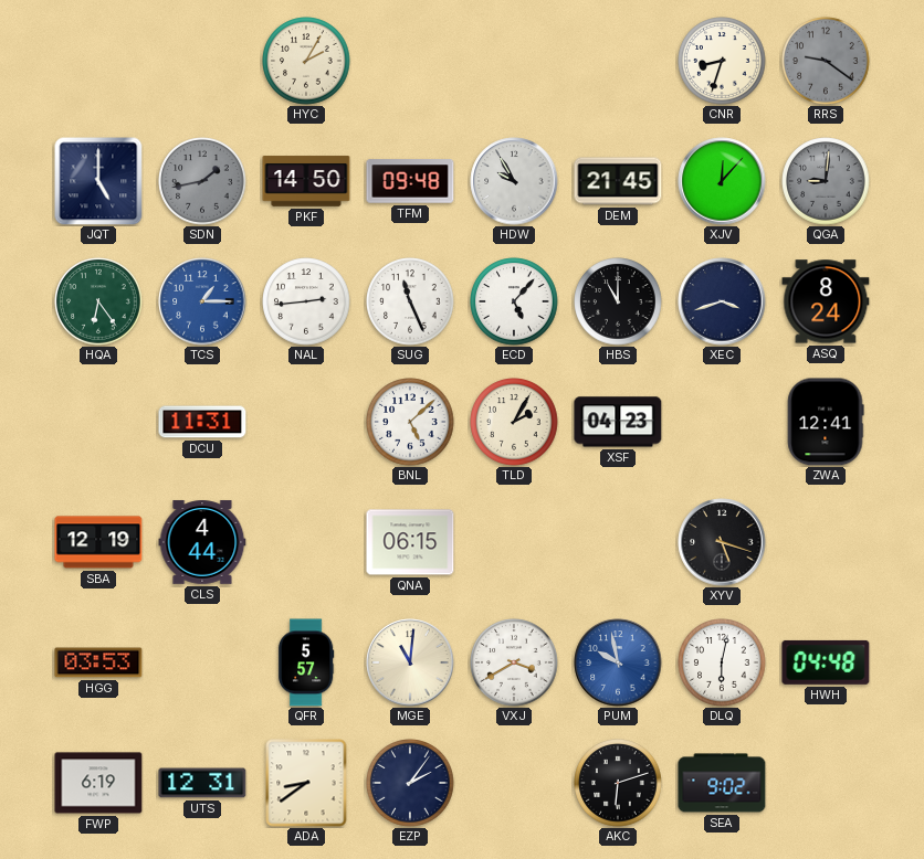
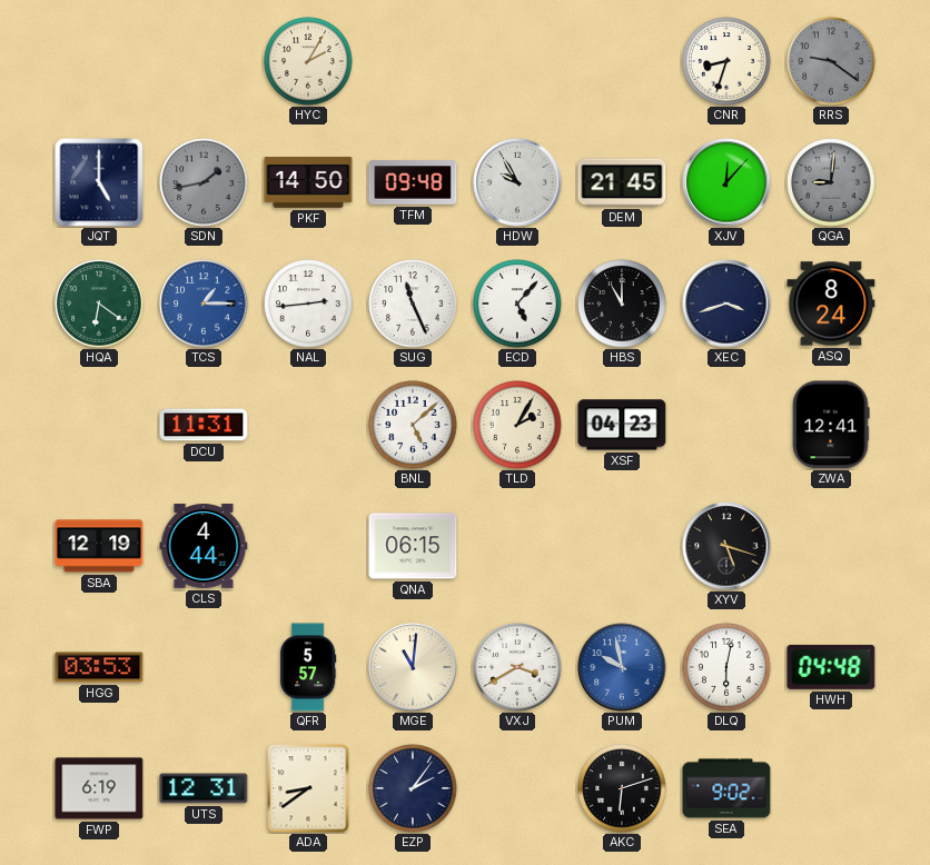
HQA: 6:24 -> 6:21
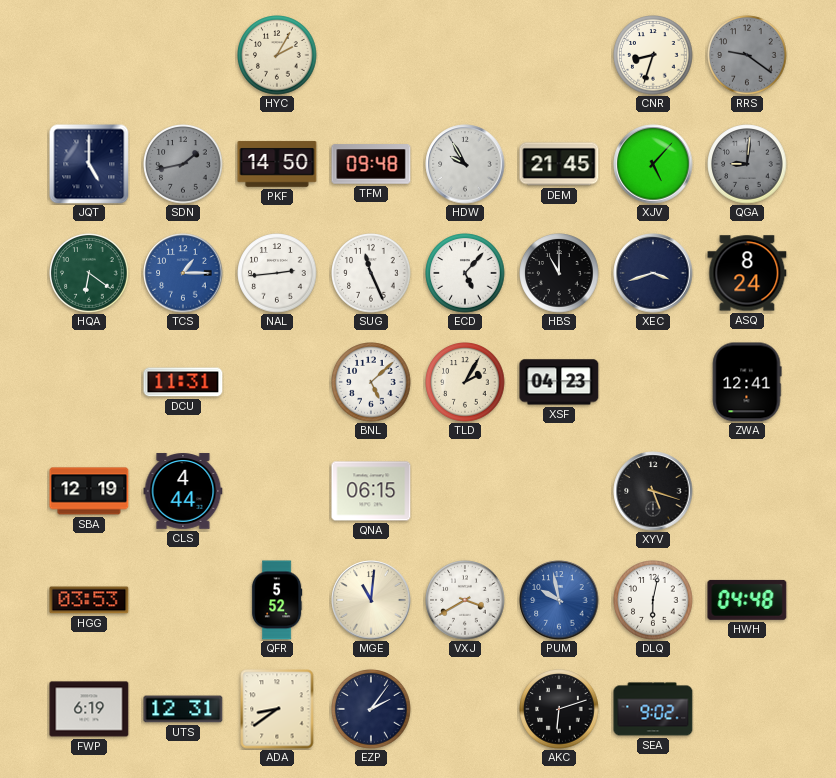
XJV: 12:07 -> 5:07
QFR: 5:57 -> 5:52
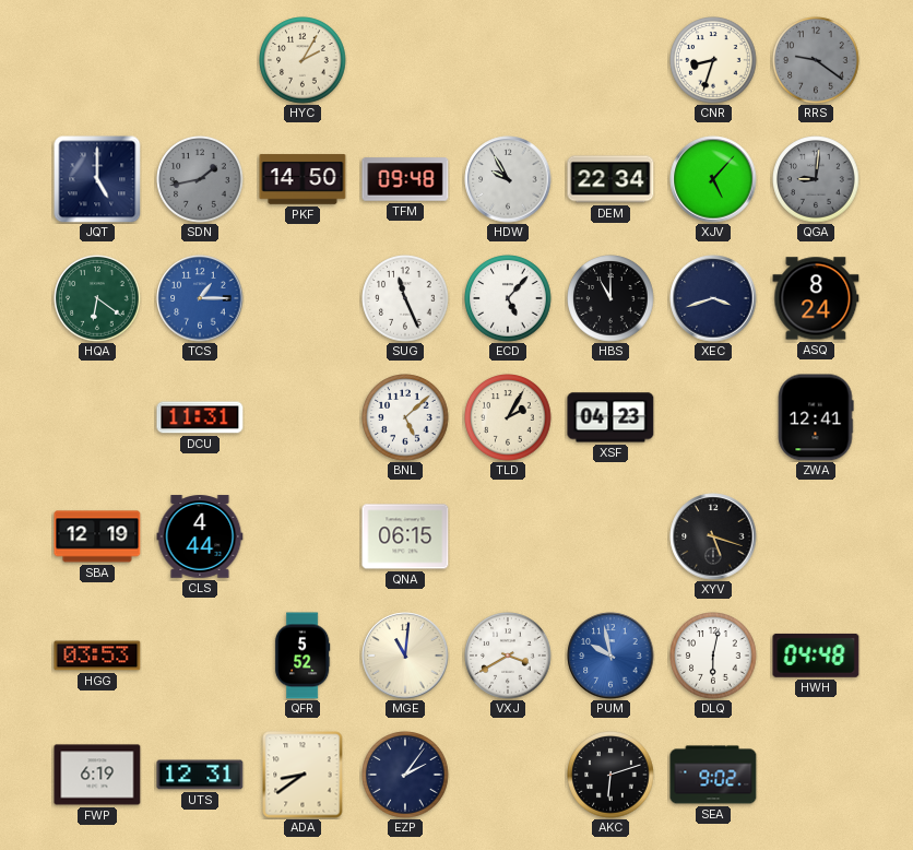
DEM: 21:45 -> 22:34
NAL: 2:44 -> none
